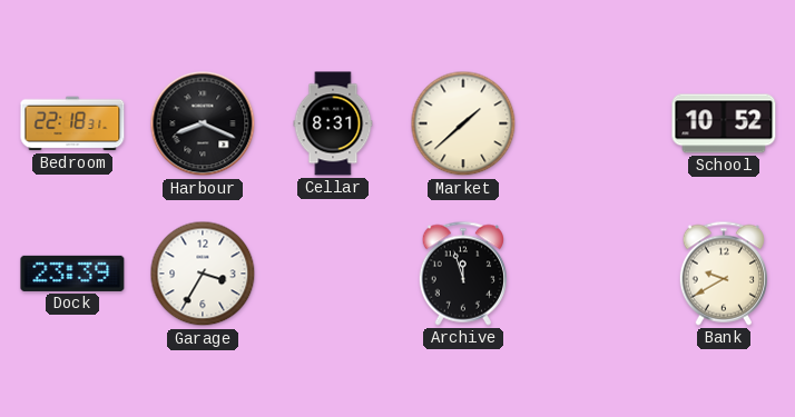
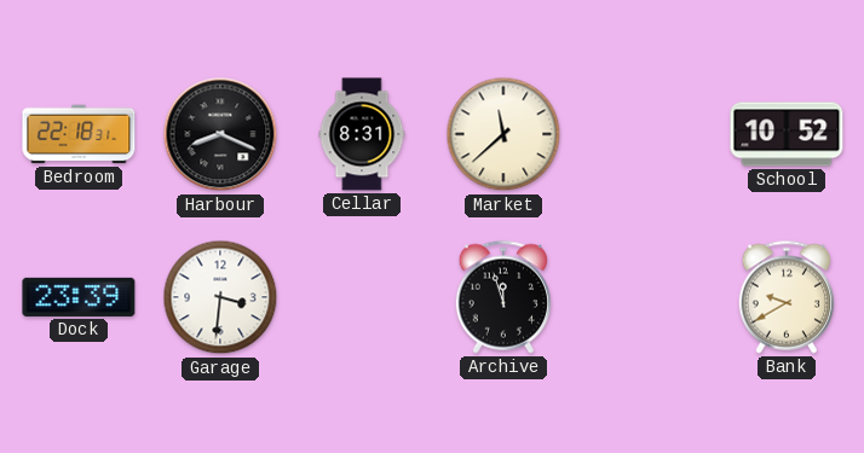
Market: 1:38 -> 11:38
Garage: 3:35 -> 3:31
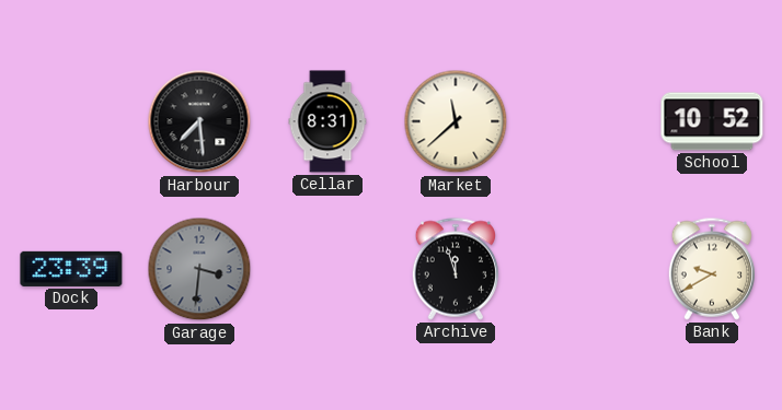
Bedroom: 22:18 -> none
Harbour: 8:19 -> 7:29
Garage dial: white -> grey
